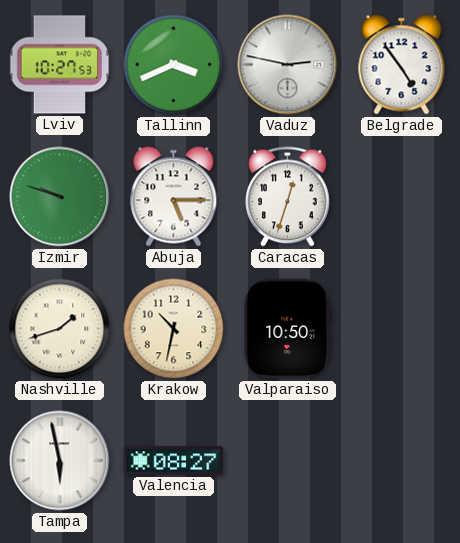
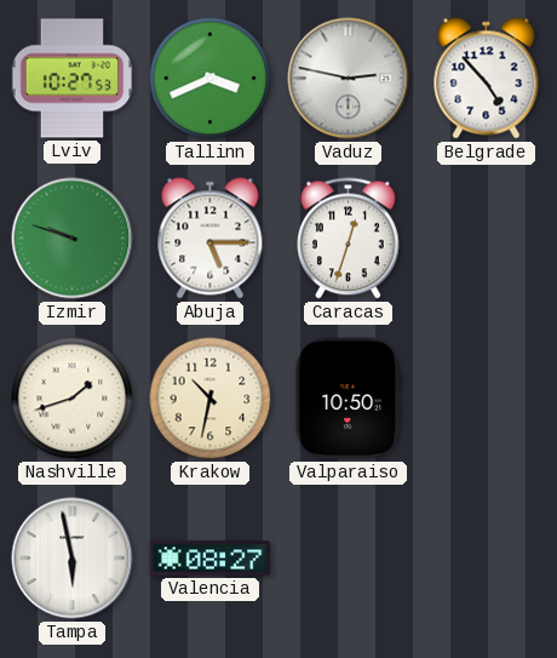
Belgrade: 4:54 -> 4:53
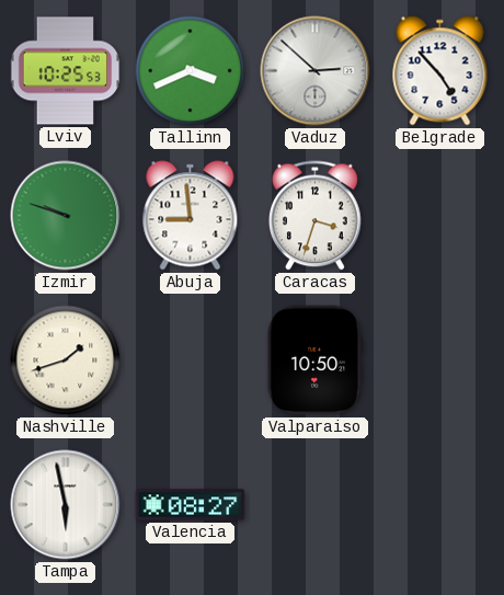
Lviv: 10:27 -> 10:25
Vaduz: 2:47 -> 2:52
Abuja: 5:15 -> 8:59
Caracas: 12:33 -> 3:33
Krakow: 10:32 -> none
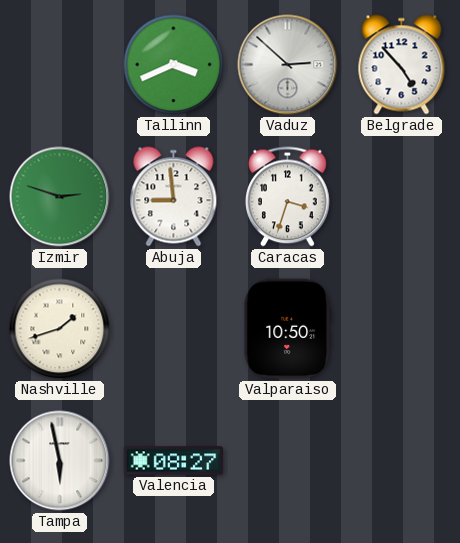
Lviv: 10:25 -> none
Izmir: 9:48 -> 2:48
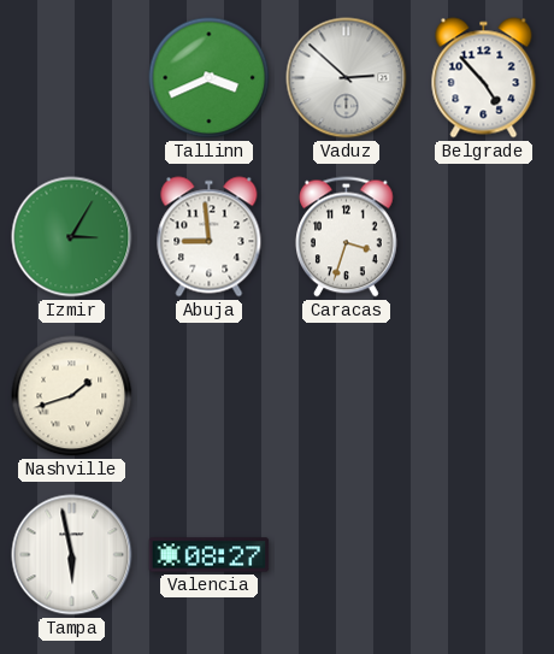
Izmir: 2:48 -> 3:05
Valparaiso: 10:50 -> none
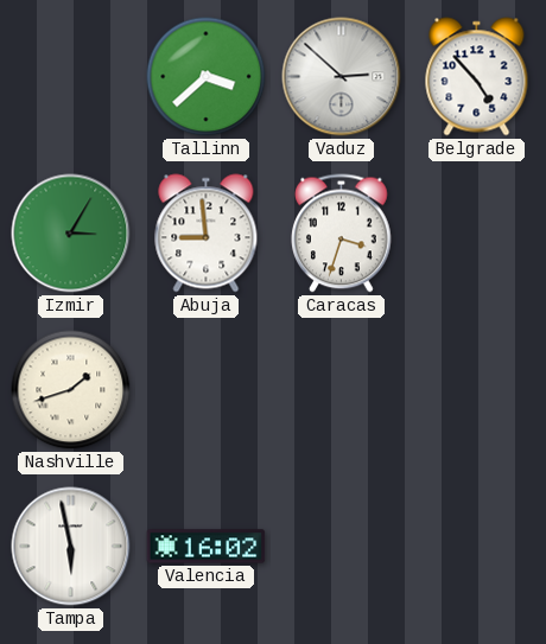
Tallinn: 3:41 -> 3:38
Valencia: 08:27 -> 16:02
